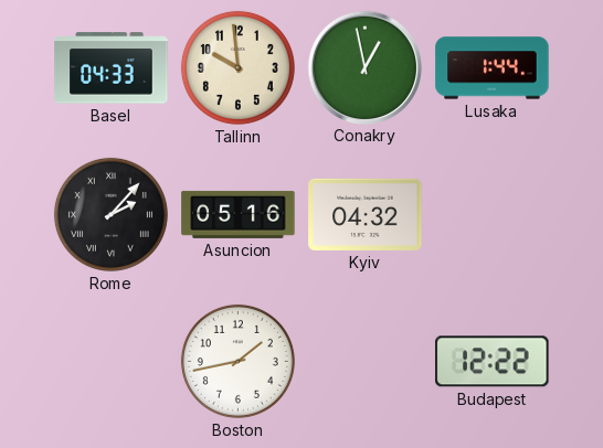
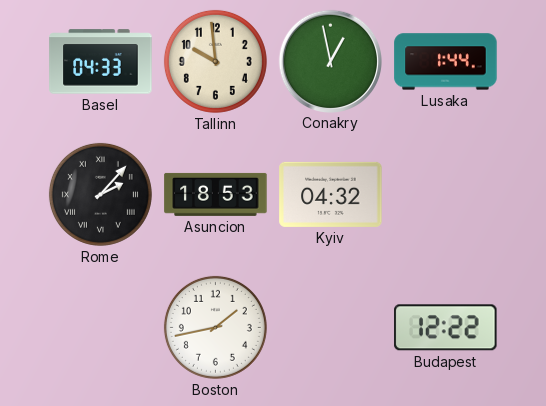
Asuncion: 05:16 -> 18:53
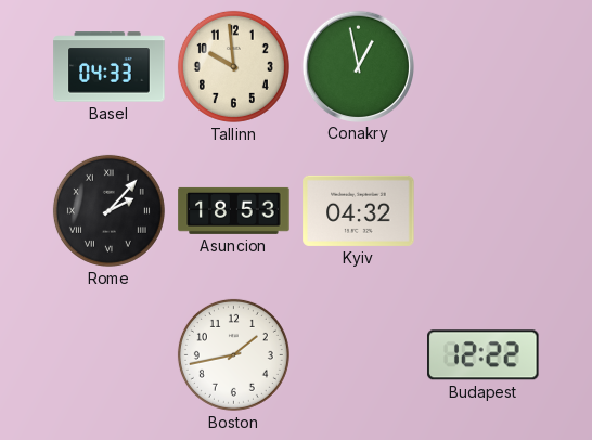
Lusaka: 1:44 -> none
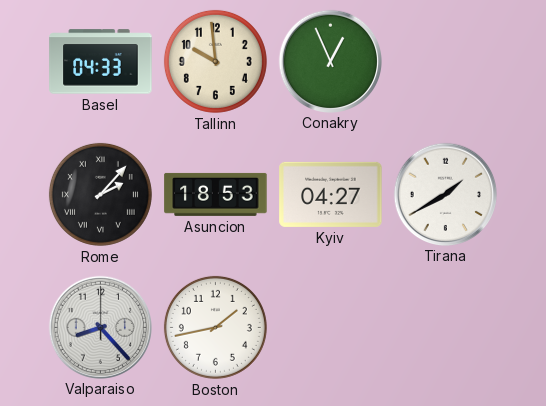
Conakry: 12:58 -> 12:56
Kyiv: 04:32 -> 04:27
Tirana: none -> 1:40
Valparaiso: none -> 8:23
Budapest: 12:22 -> none
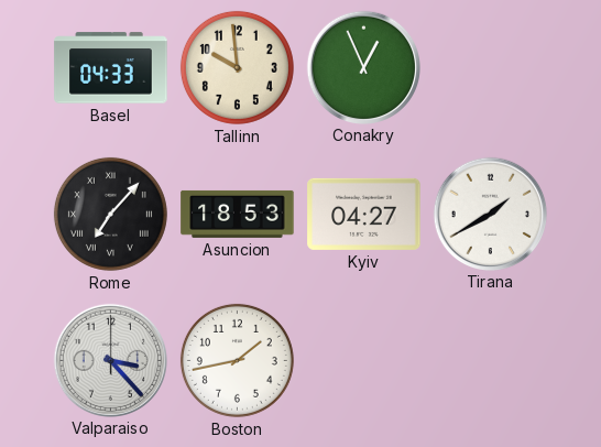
Rome: 2:07 -> 7:07
Valparaiso: 8:23 -> 3:23
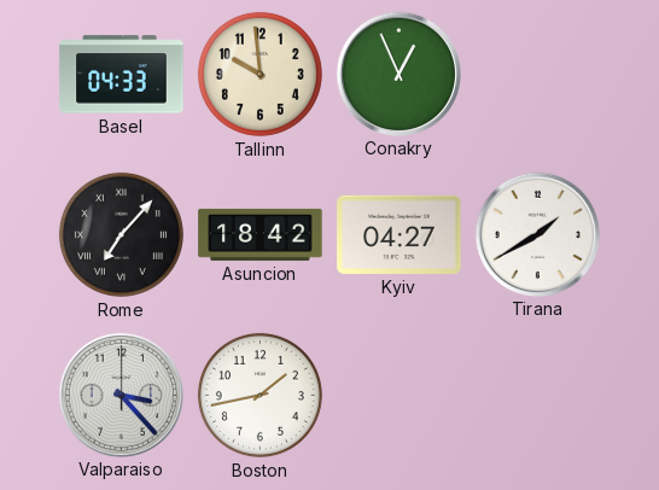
Asuncion: 18:53 -> 18:42
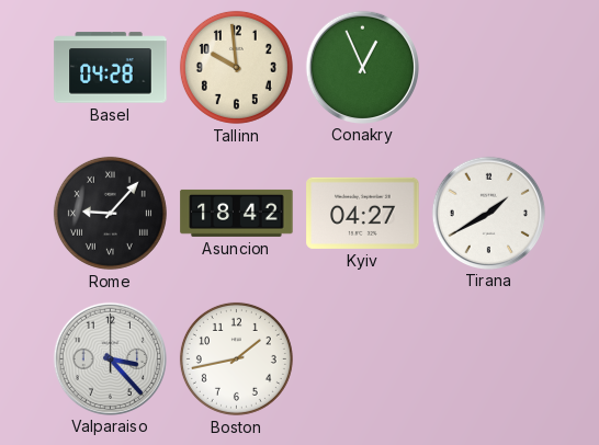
Basel: 04:33 -> 04:28
Rome: 7:07 -> 9:07
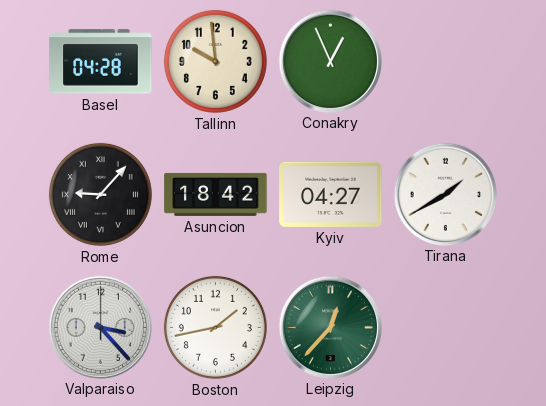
Leipzig: none -> 12:37
